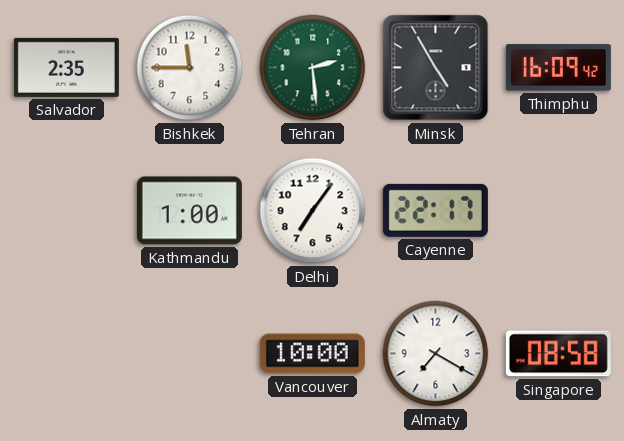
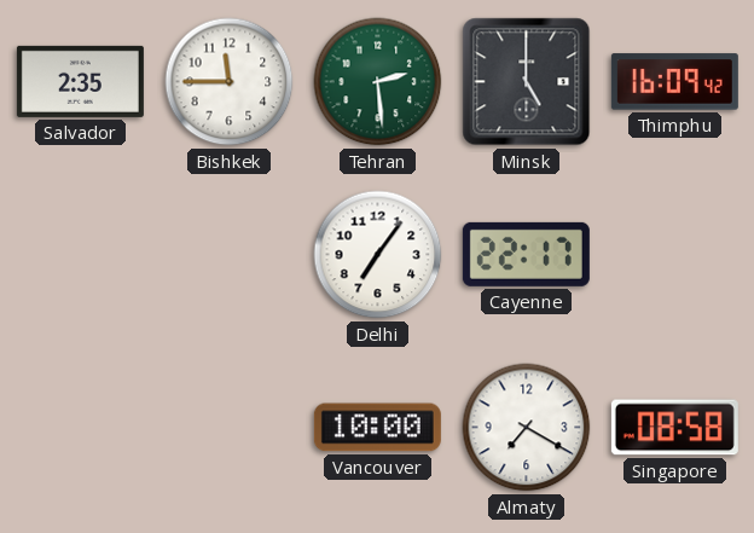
Minsk: 4:55 -> 5:00
Kathmandu: 1:00 -> none
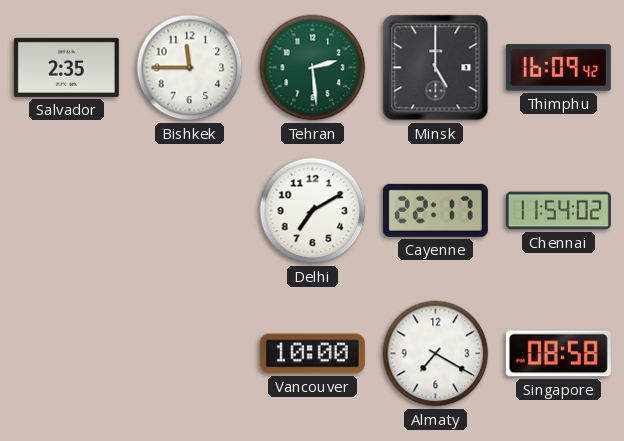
Delhi: 7:06 -> 7:10
Chennai: none -> 11:54
